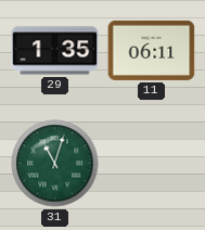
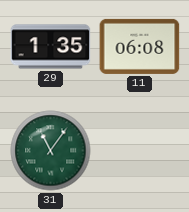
11: 06:11 -> 06:08
31: 11:03 -> 11:06
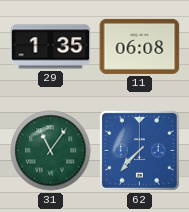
62: none -> 7:37
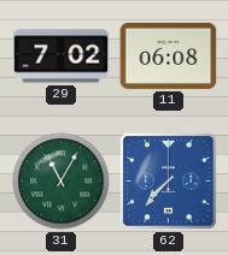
29: 1:35 -> 7:02
31: 11:06 -> 11:05
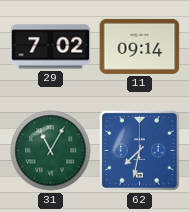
11: 06:08 -> 09:14
62: 7:37 -> 7:32
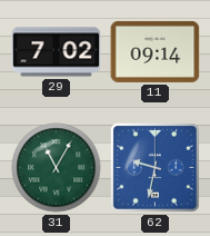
62: 7:32 -> 9:32
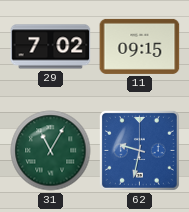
11: 09:14 -> 09:15
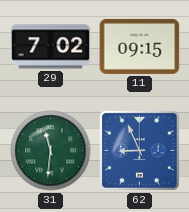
31: 11:05 -> 11:31
62: 9:32 -> 8:56
